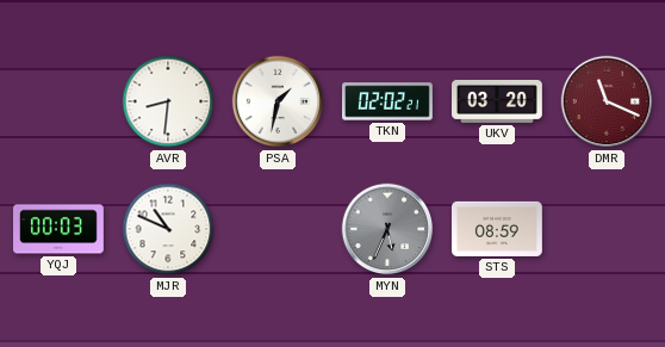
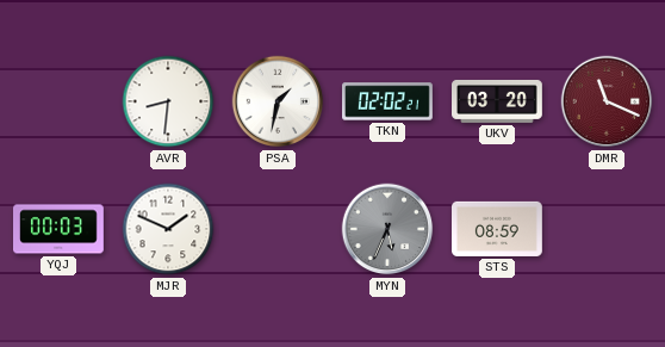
MJR: 10:49 -> 1:49
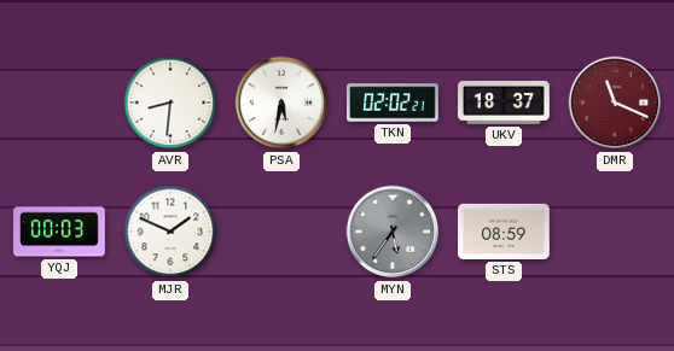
PSA: 1:32 -> 5:32
UKV: 03:20 -> 18:37
MYN: 5:34 -> 5:36
